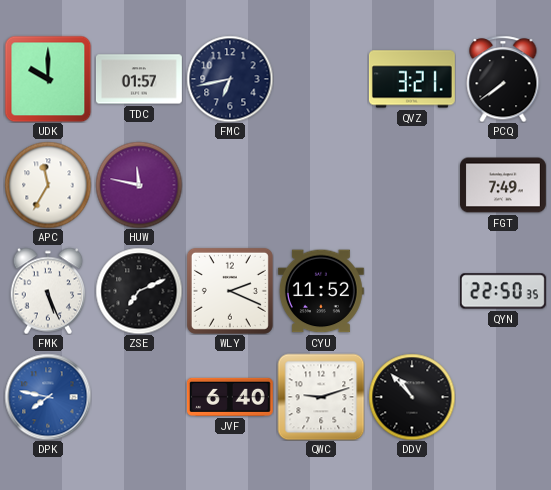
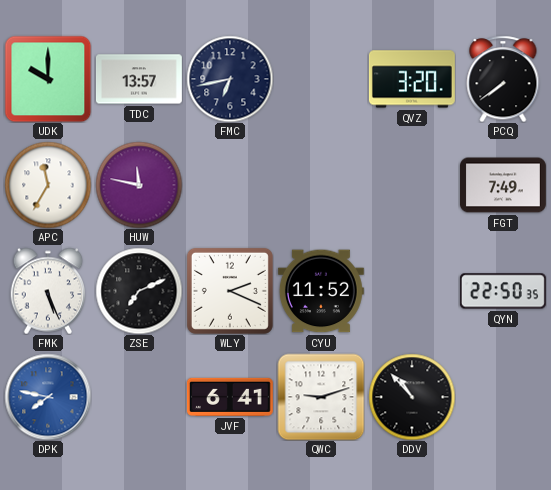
TDC: 01:57 -> 13:57
QVZ: 3:21 -> 3:20
JVF: 6:40 -> 6:41
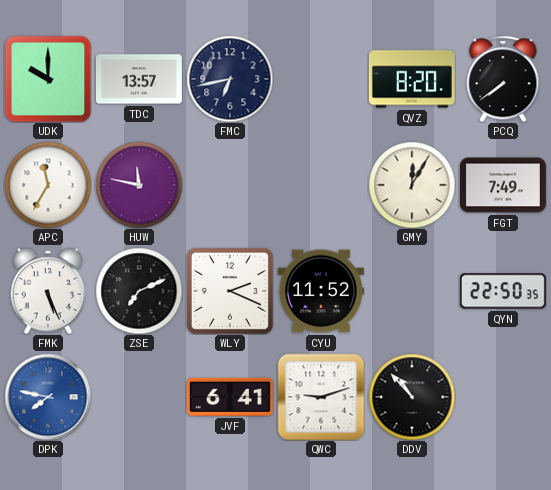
QVZ: 3:20 -> 8:20
GMY: none -> 12:05
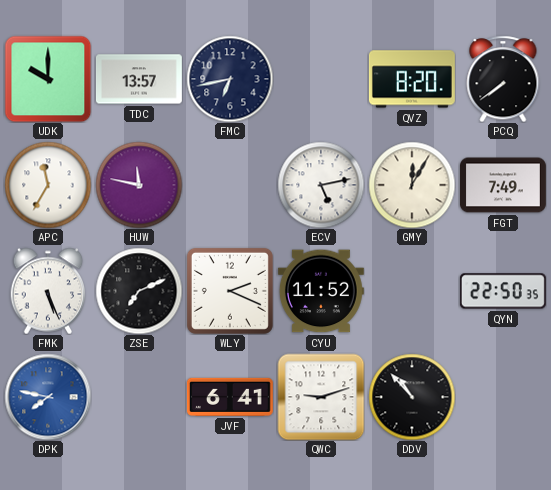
ECV: none -> 5:13
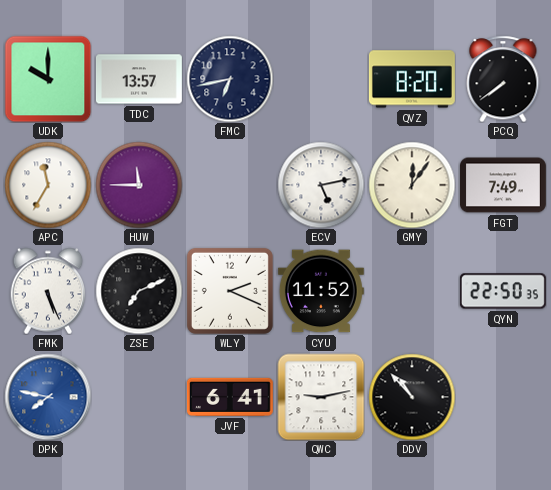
HUW: 11:47 -> 11:45
GMY: 12:05 -> 12:06
QWC: 9:12 -> 9:13
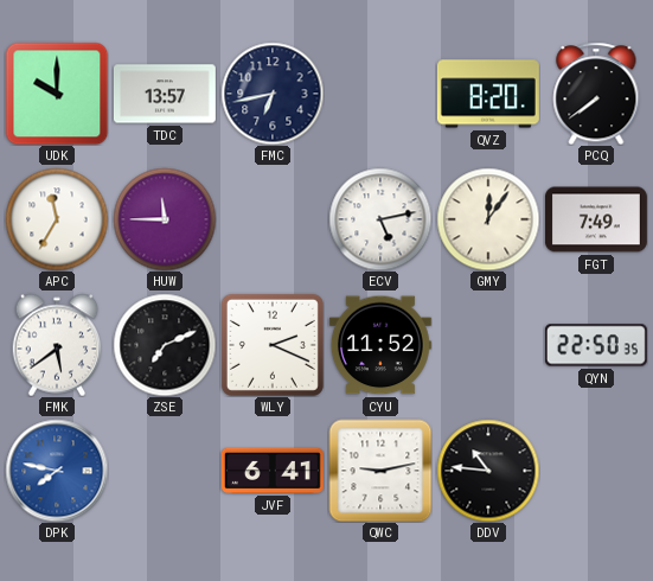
FMK: 5:26 -> 5:39
DDV: 10:53 -> 10:46
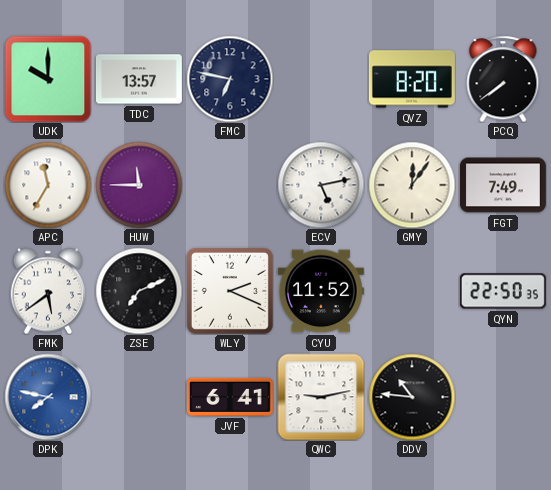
FMC: 6:43 -> 6:47
